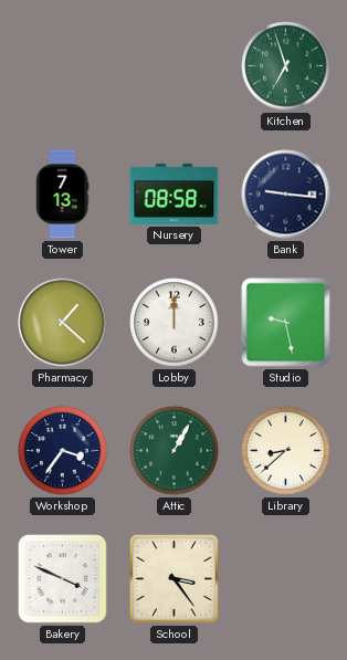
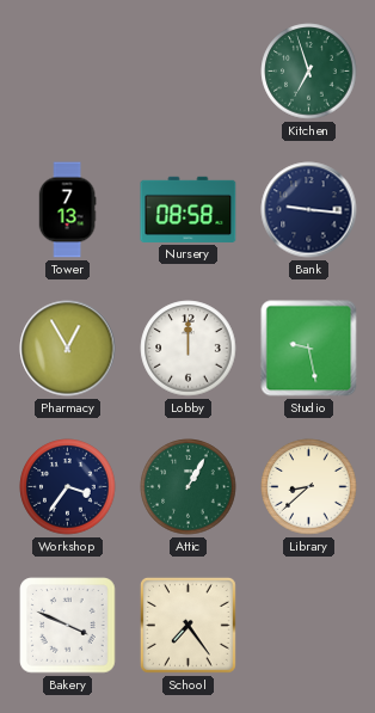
Pharmacy: 1:22 -> 12:55
School: 3:24 -> 7:24
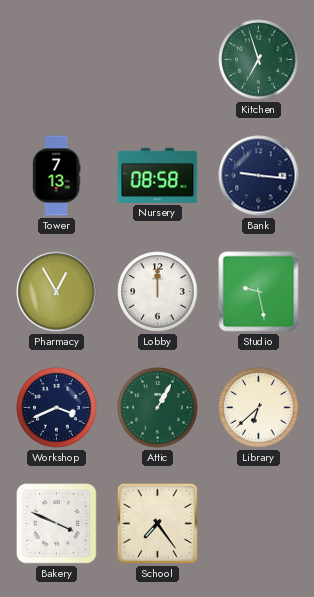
Workshop: 3:36 -> 3:41
Library: 8:38 -> 6:38
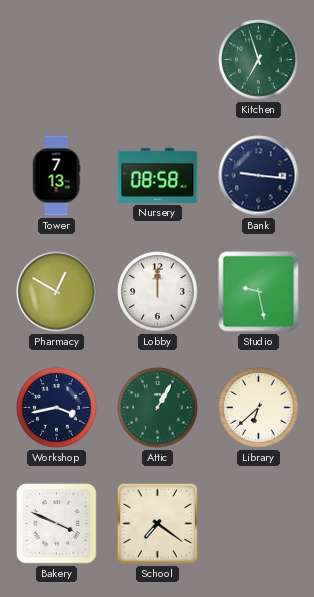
Pharmacy: 12:55 -> 12:50
Workshop: 3:41 -> 3:43
School: 7:24 -> 7:21
